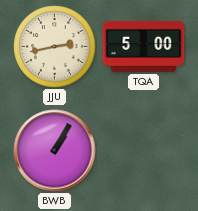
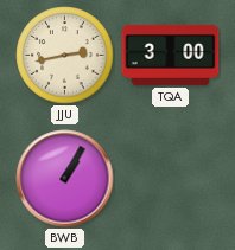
TQA: 5:00 -> 3:00
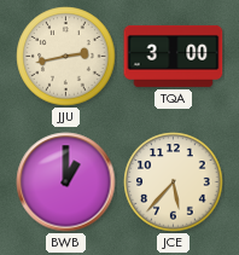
BWB: 1:05 -> 1:00
JCE: none -> 5:37
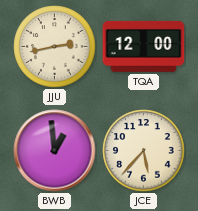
TQA: 3:00 -> 12:00
BWB: 1:00 -> 12:59
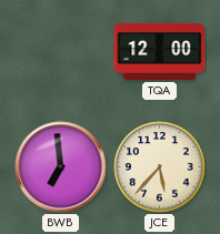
JJU: 2:43 -> none
BWB: 12:59 -> 6:59
